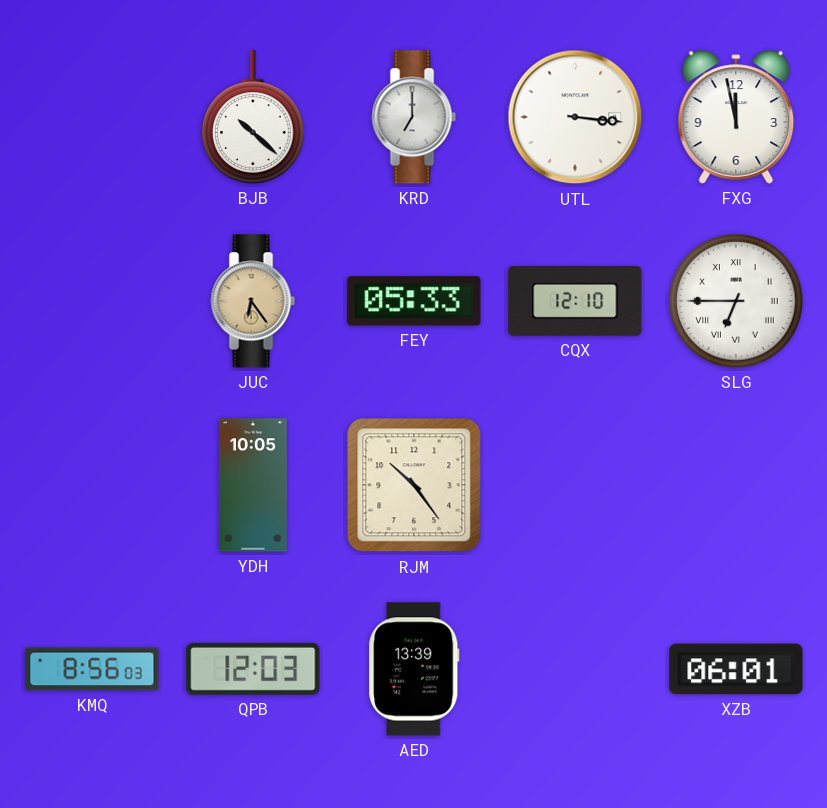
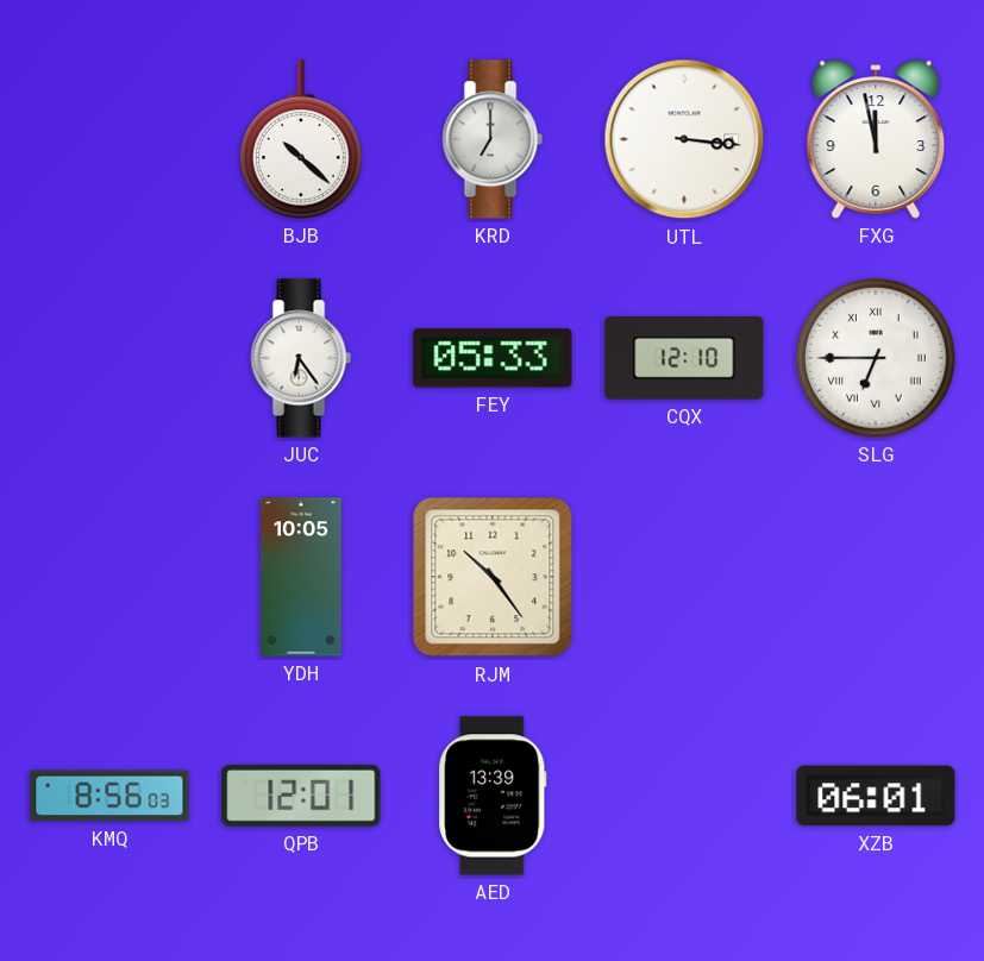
JUC dial: champagne -> white
QPB: 12:03 -> 12:01
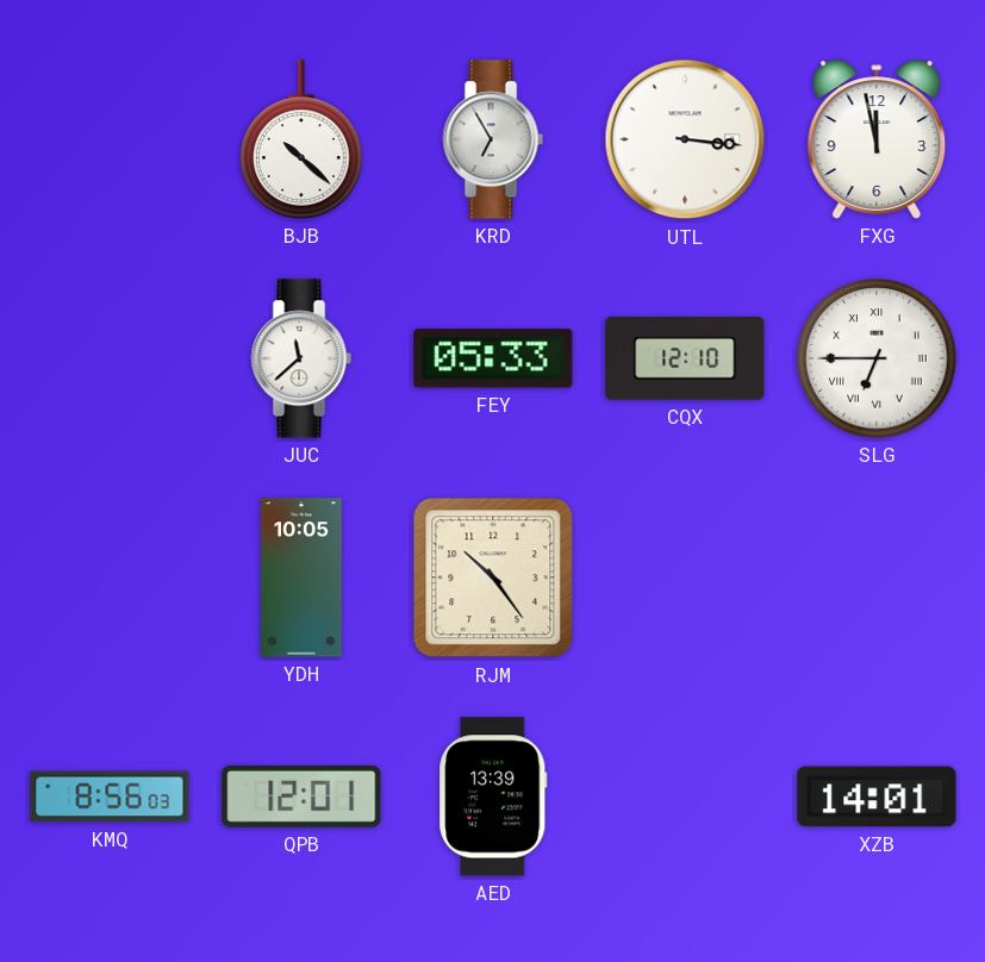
KRD: 7:00 -> 6:55
JUC: 6:24 -> 11:38
XZB: 06:01 -> 14:01
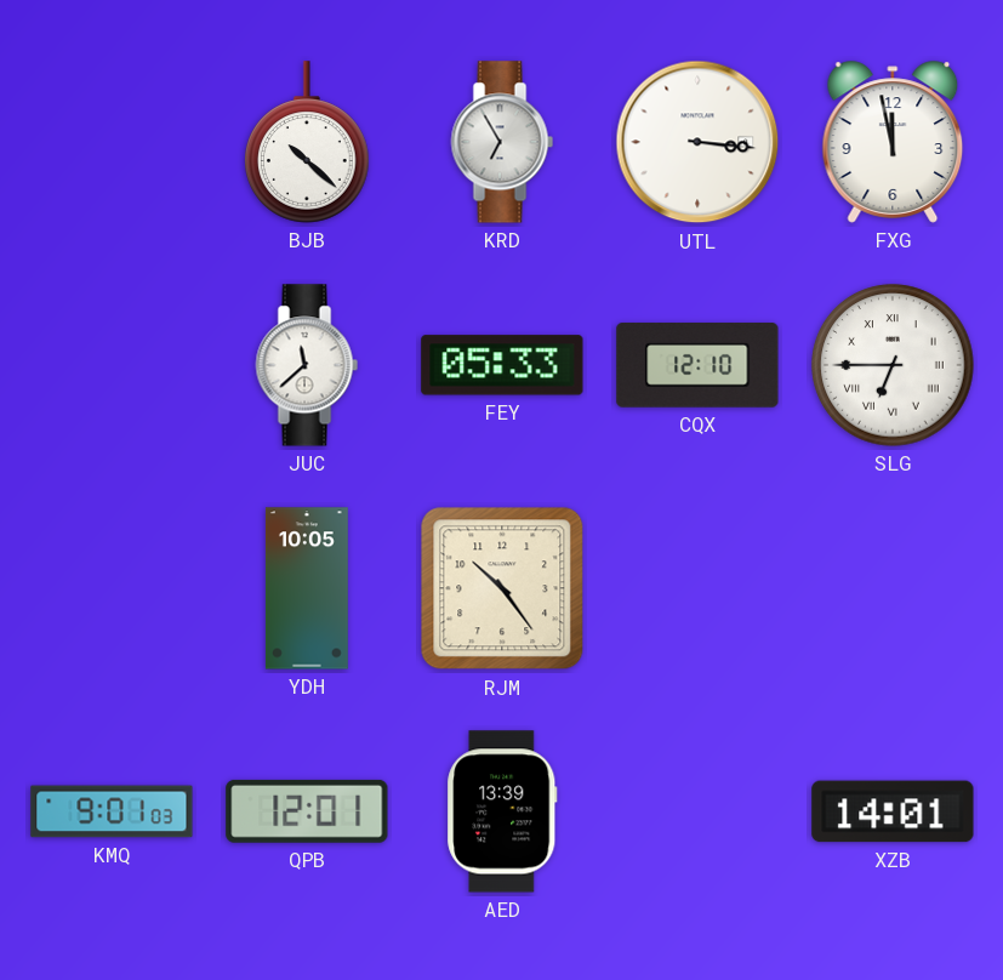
KMQ: 8:56 -> 9:01
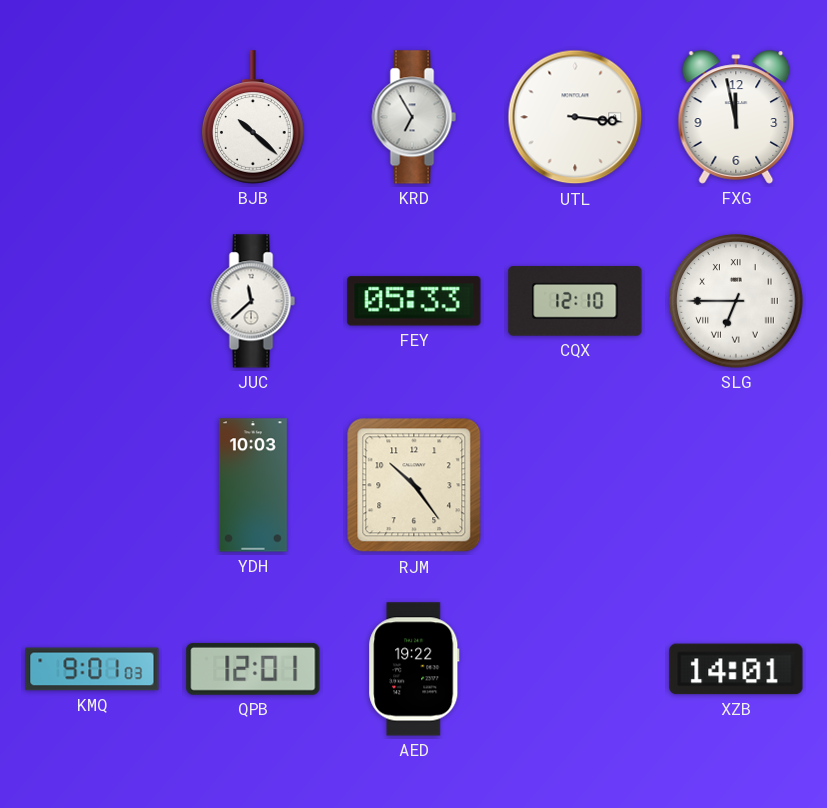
YDH: 10:05 -> 10:03
AED: 13:39 -> 19:22
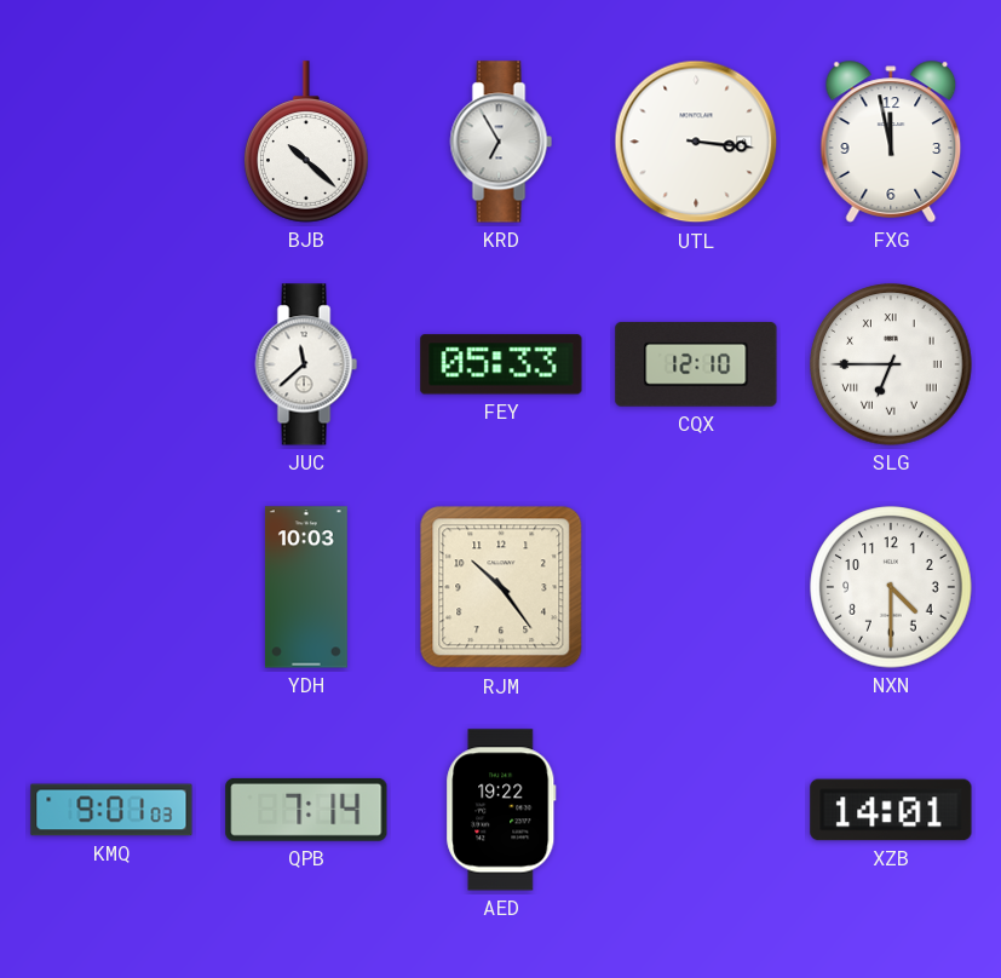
NXN: none -> 4:30
QPB: 12:01 -> 7:14
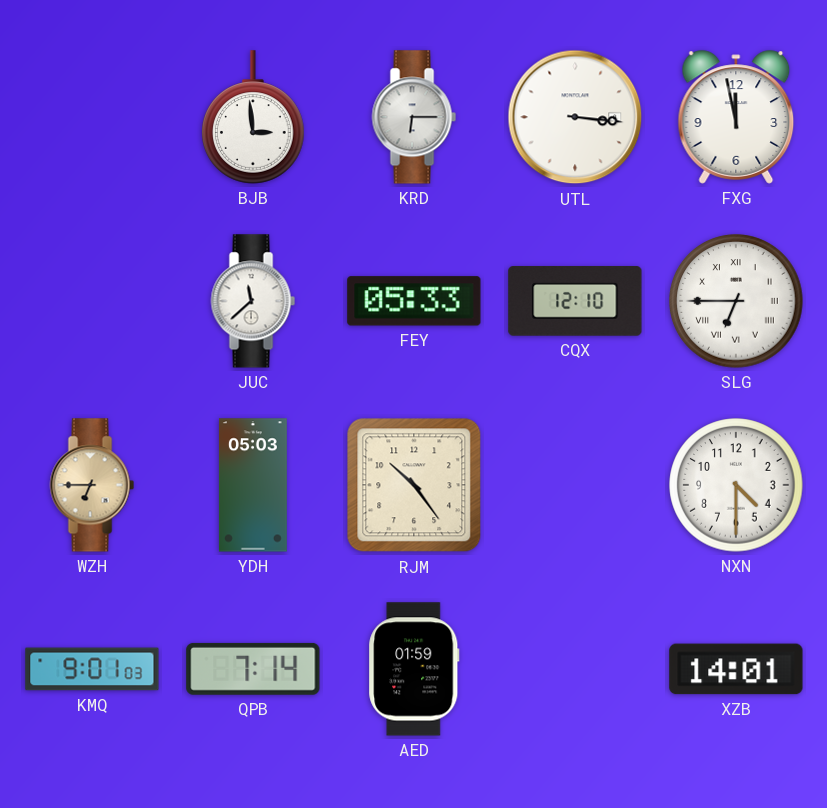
BJB: 10:22 -> 2:59
KRD: 6:55 -> 6:15
WZH: none -> 6:45
YDH: 10:03 -> 05:03
AED: 19:22 -> 01:59
